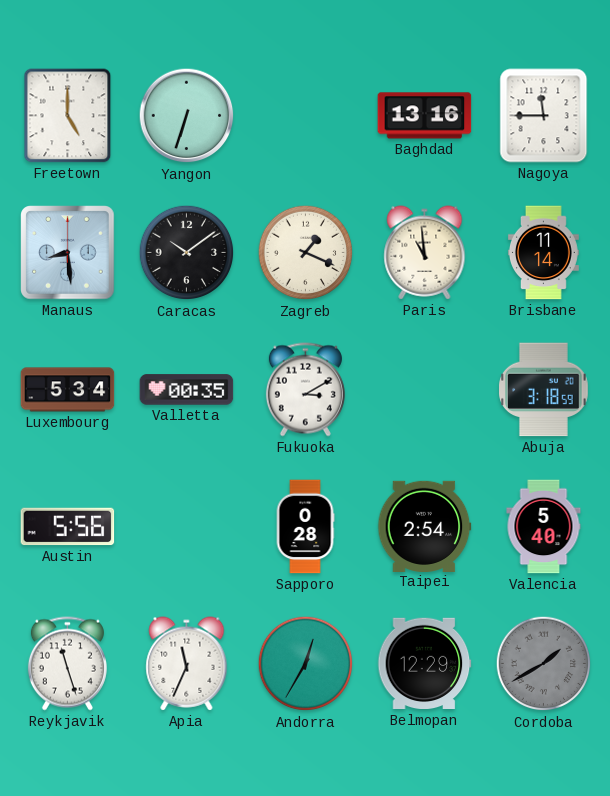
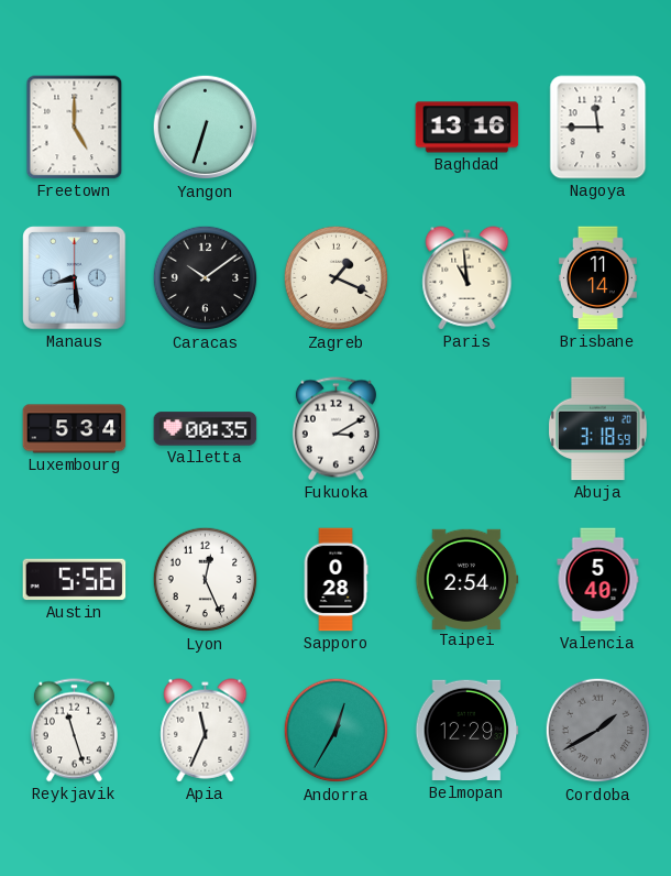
Lyon: none -> 12:26
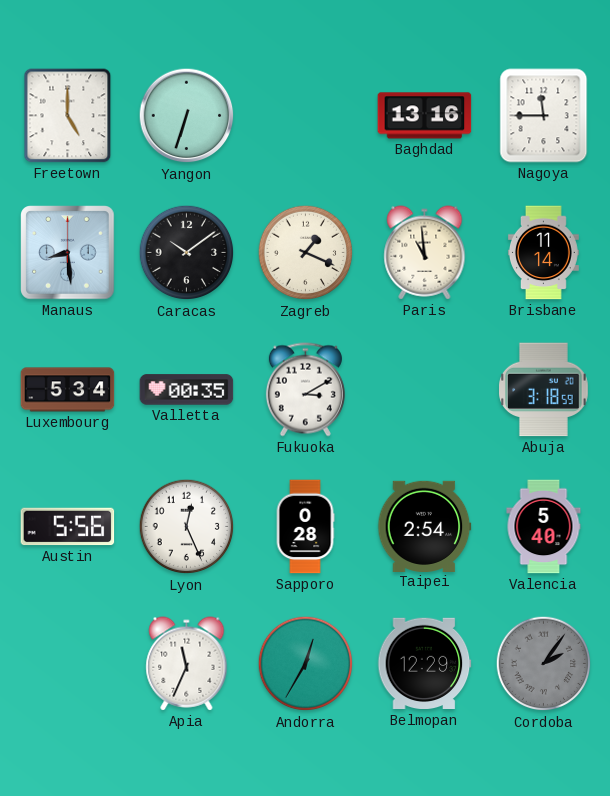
Reykjavik: 11:27 -> none
Cordoba: 1:40 -> 2:06
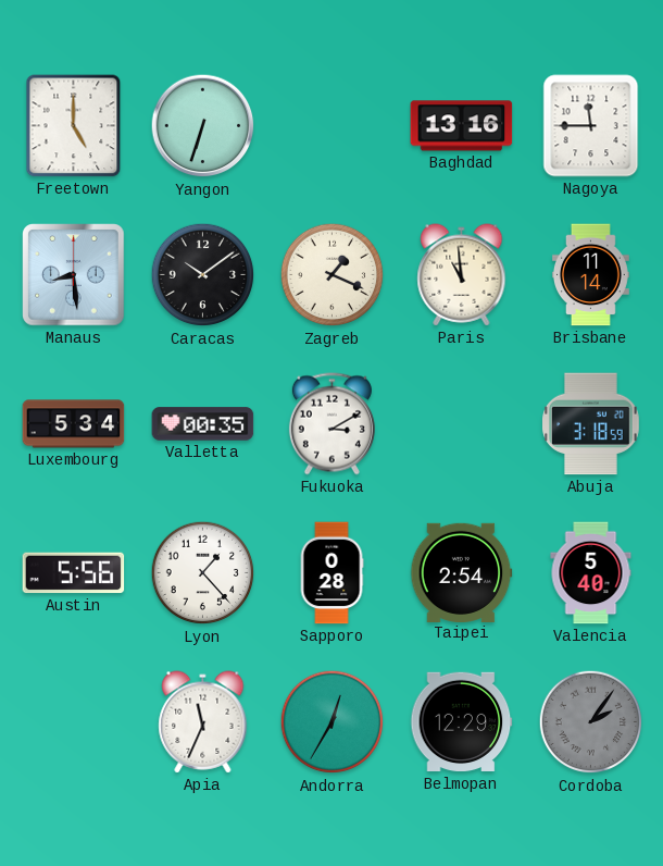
Lyon: 12:26 -> 1:23
